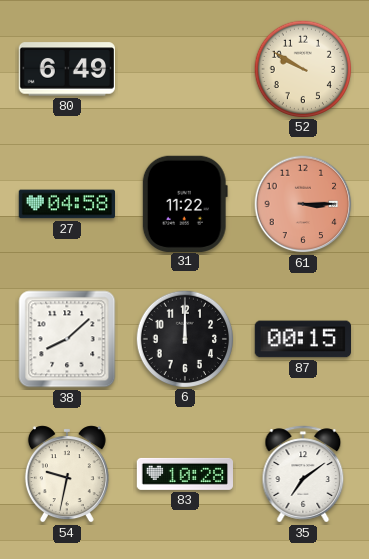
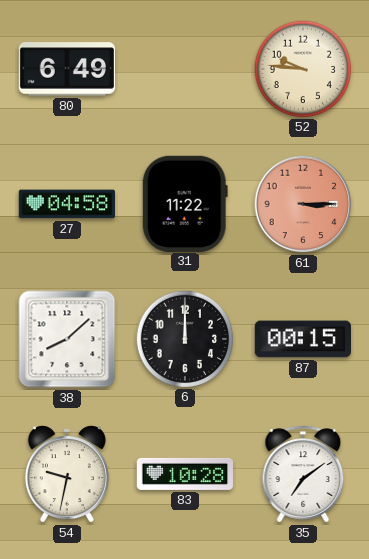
52: 9:50 -> 9:46
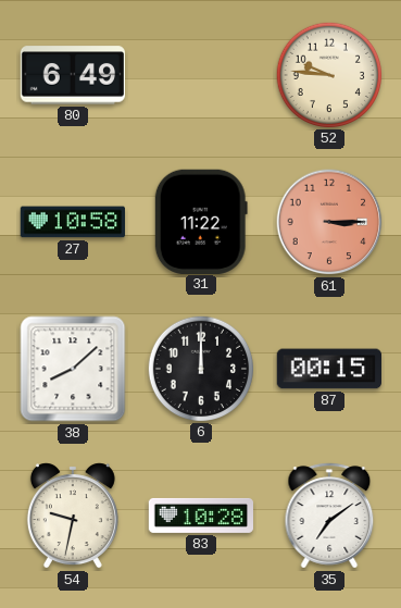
27: 04:58 -> 10:58
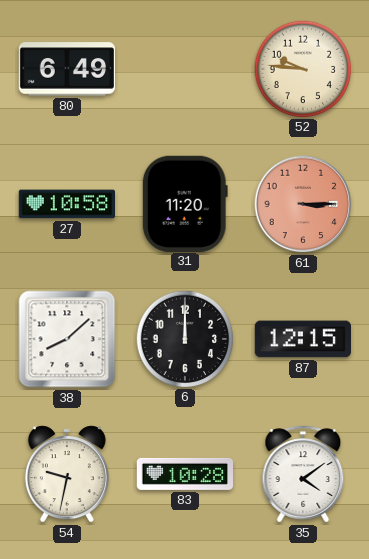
31: 11:22 -> 11:20
87: 00:15 -> 12:15
35: 7:09 -> 4:09
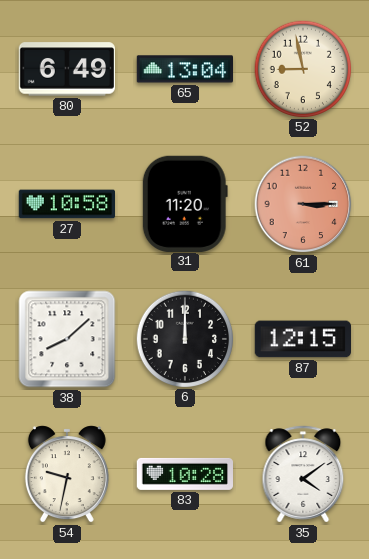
65: none -> 13:04
52: 9:46 -> 8:58
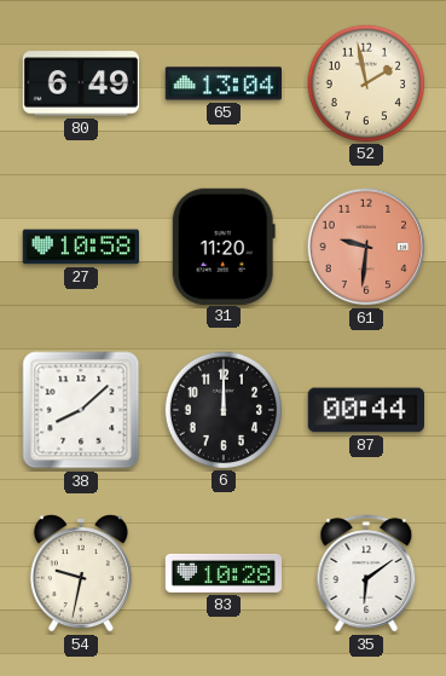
52: 8:58 -> 1:58
61: 3:15 -> 9:31
87: 12:15 -> 00:44
35: 4:09 -> 6:09
